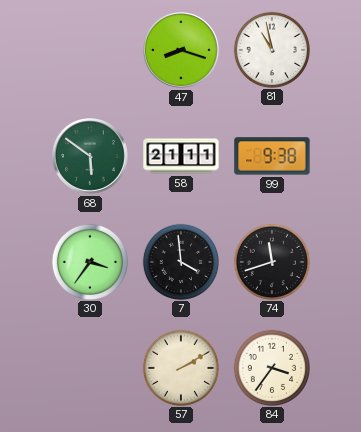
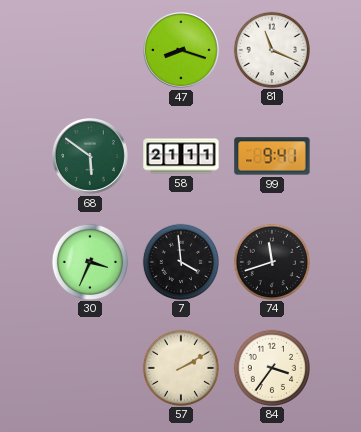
81: 10:58 -> 11:19
99: 9:38 -> 9:41
30: 3:36 -> 3:34
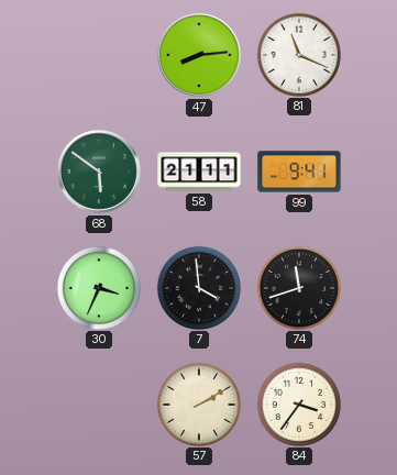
47: 8:18 -> 8:14
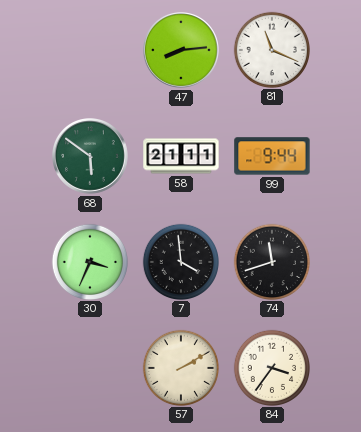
99: 9:41 -> 9:44
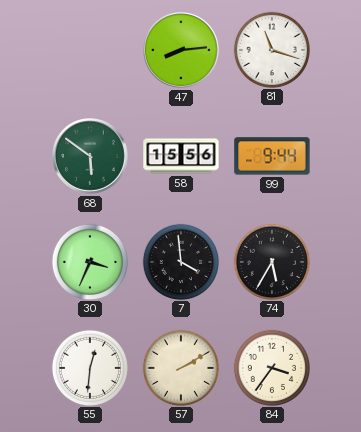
81: 11:19 -> 11:18
58: 21:11 -> 15:56
74: 11:42 -> 5:35
55: none -> 12:31
